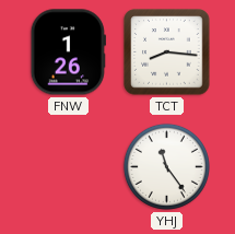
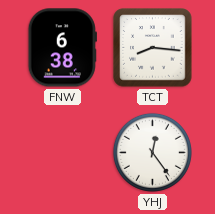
FNW: 1:26 -> 6:38
YHJ: 11:24 -> 12:24
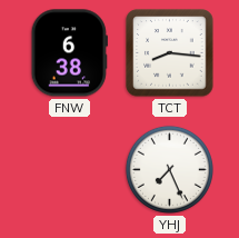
YHJ: 12:24 -> 7:26
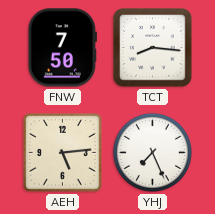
FNW: 6:38 -> 7:50
AEH: none -> 5:14
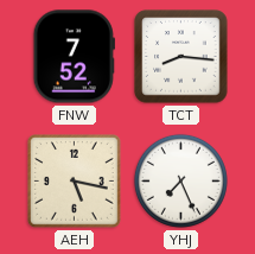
FNW: 7:50 -> 7:52
AEH: 5:14 -> 5:17
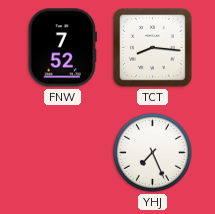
AEH: 5:17 -> none
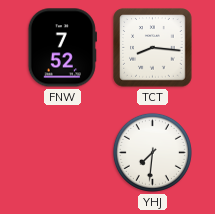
YHJ: 7:26 -> 7:31
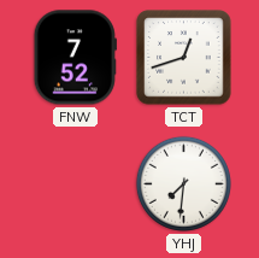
TCT: 8:16 -> 12:42
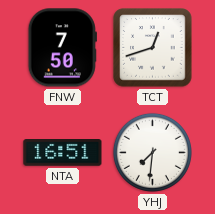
FNW: 7:52 -> 7:50
NTA: none -> 16:51
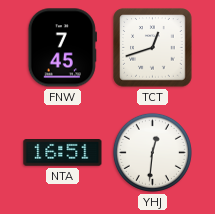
FNW: 7:50 -> 7:45
YHJ: 7:31 -> 12:31
